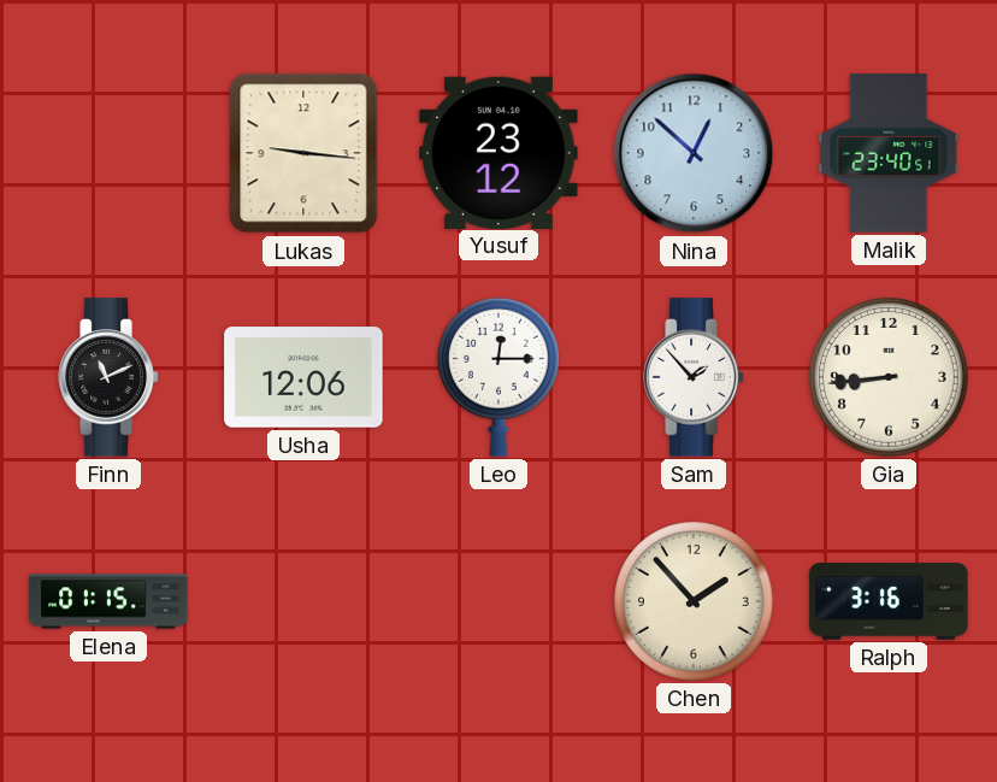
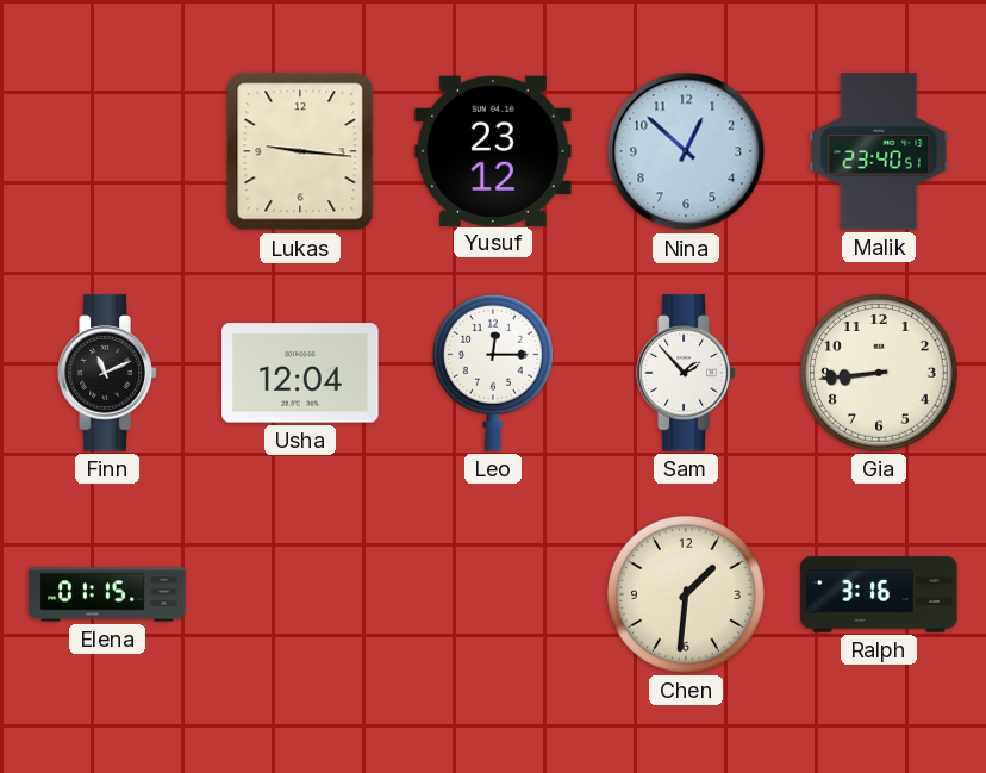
Usha: 12:06 -> 12:04
Chen: 1:53 -> 1:31
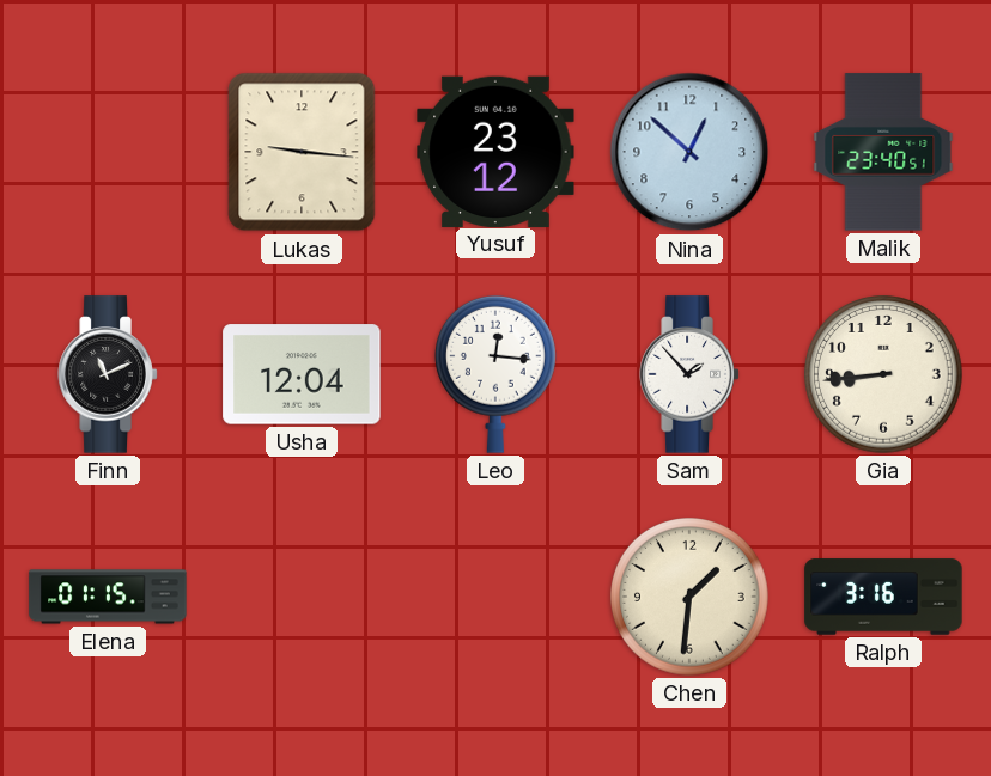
Leo: 12:15 -> 12:16
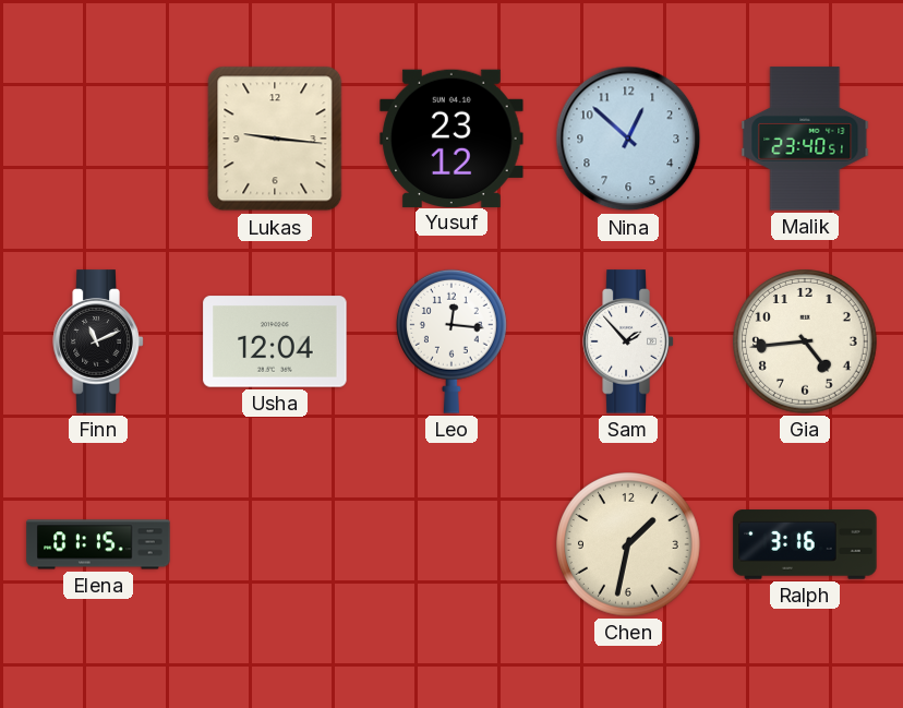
Gia: 8:44 -> 4:44
Chen: 1:31 -> 1:32
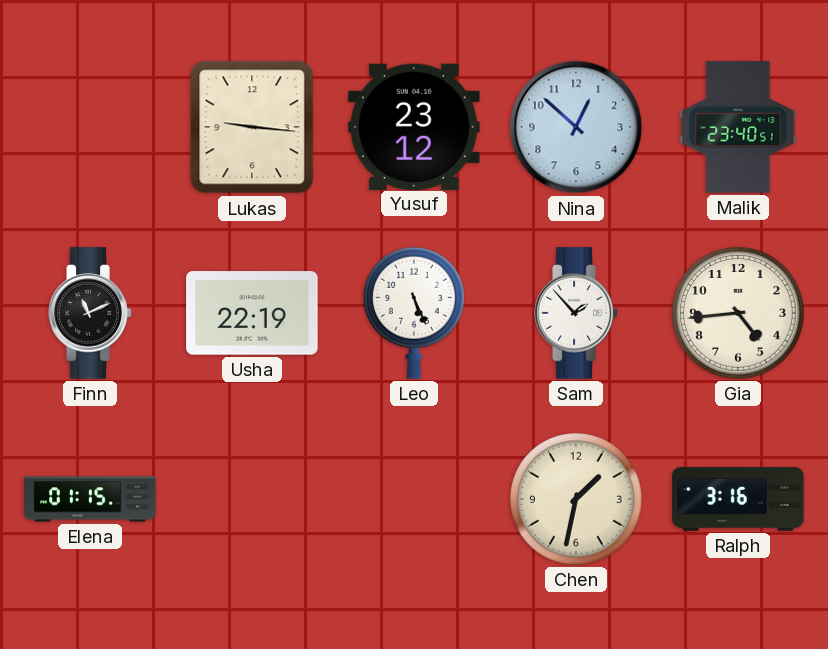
Usha: 12:04 -> 22:19
Leo: 12:16 -> 5:26
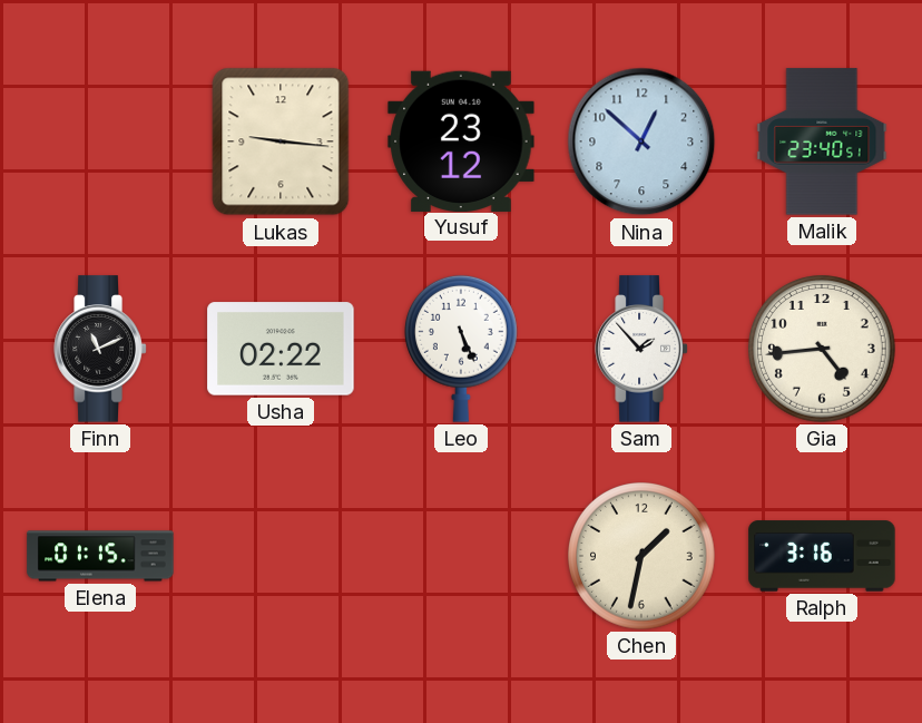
Usha: 22:19 -> 02:22
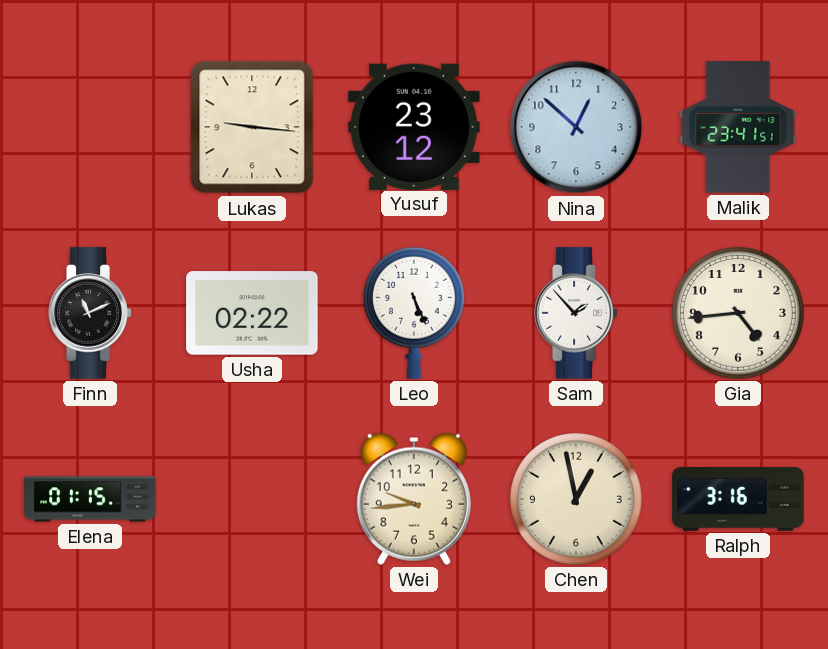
Malik: 23:40 -> 23:41
Wei: none -> 9:44
Chen: 1:32 -> 12:58
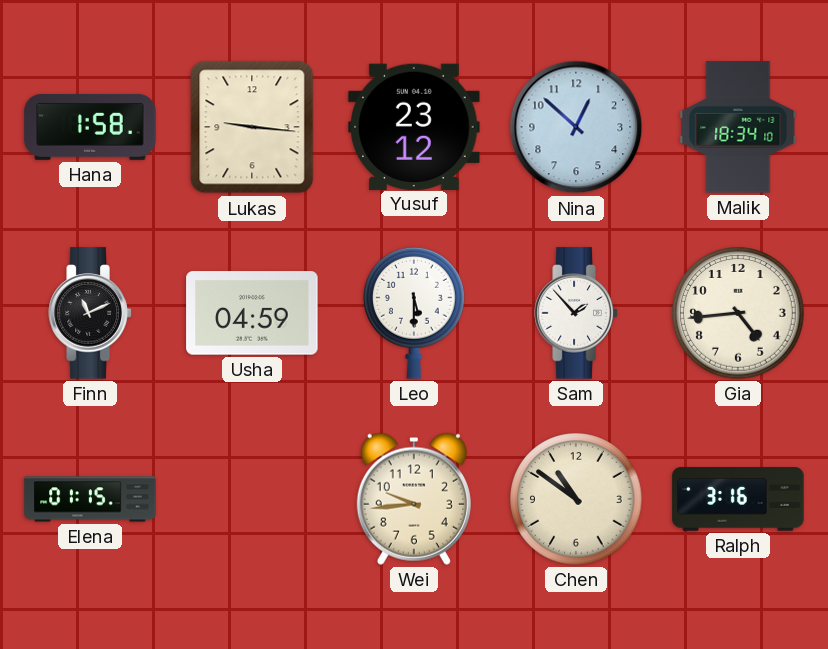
Hana: none -> 1:58
Malik: 23:41 -> 18:34
Usha: 02:22 -> 04:59
Leo: 5:26 -> 5:30
Chen: 12:58 -> 10:51
